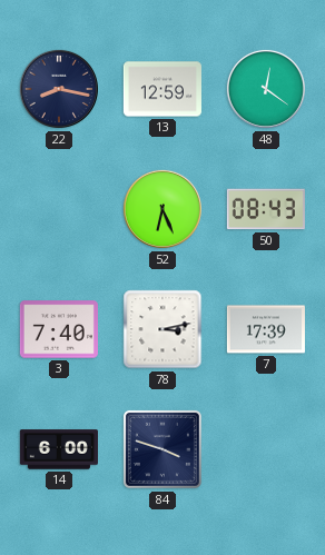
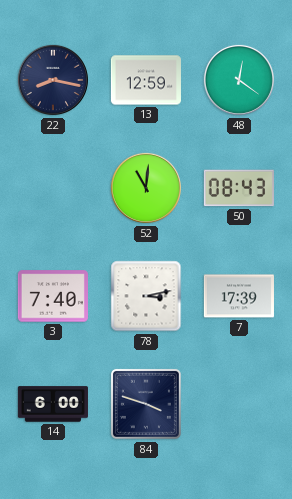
52: 6:26 -> 11:01
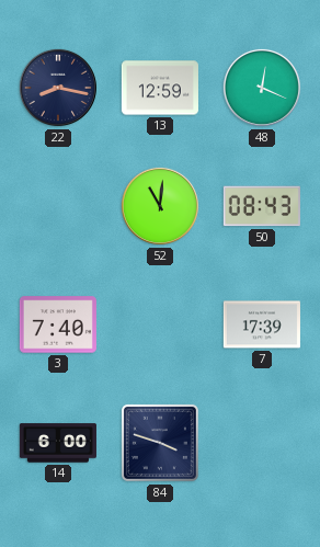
48: 12:21 -> 12:19
78: 3:13 -> none
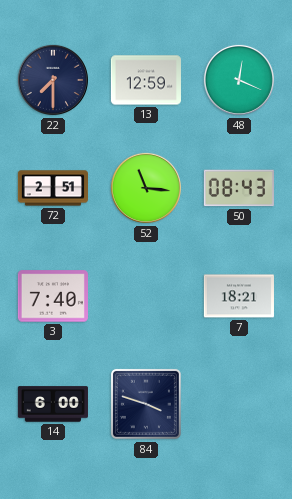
22: 8:17 -> 7:30
72: none -> 2:51
52: 11:01 -> 11:16
7: 17:39 -> 18:21
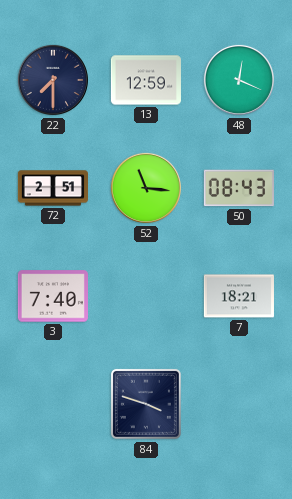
14: 6:00 -> none
